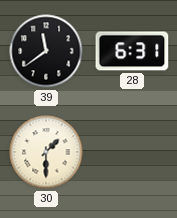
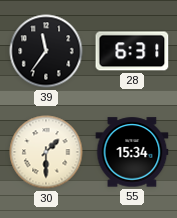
39: 11:39 -> 11:36
55: none -> 15:34
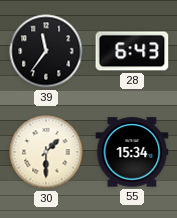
28: 6:31 -> 6:43
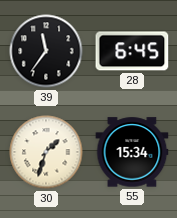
28: 6:43 -> 6:45
30: 1:30 -> 1:33
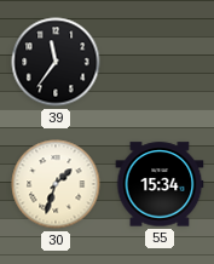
28: 6:45 -> none
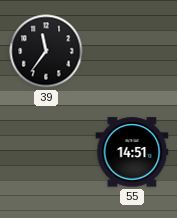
30: 1:33 -> none
55: 15:34 -> 14:51
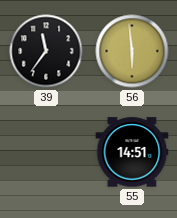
56: none -> 5:59
